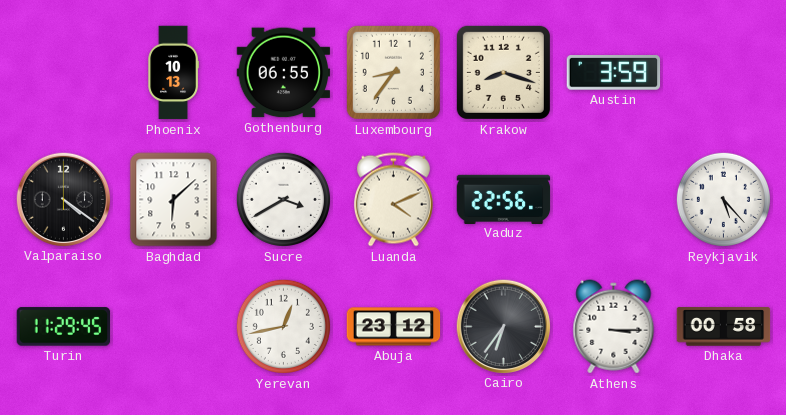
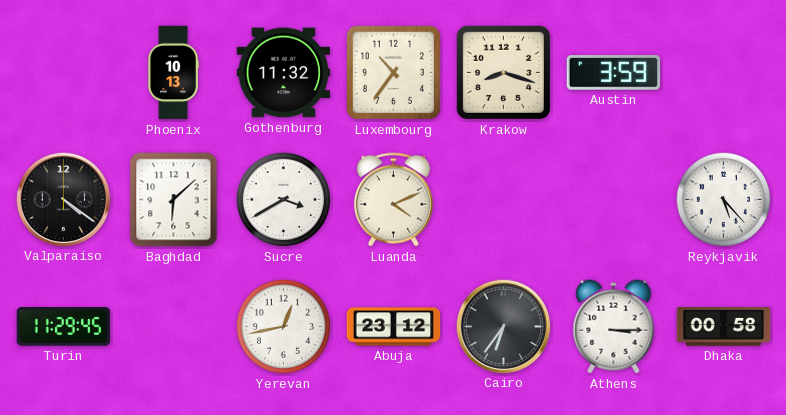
Gothenburg: 06:55 -> 11:32
Luxembourg: 8:36 -> 10:36
Vaduz: 22:56 -> none
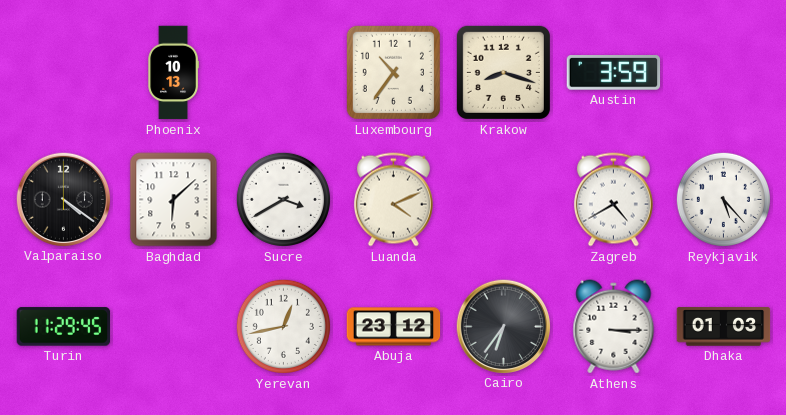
Gothenburg: 11:32 -> none
Zagreb: none -> 4:40
Dhaka: 00:58 -> 01:03
